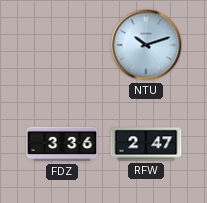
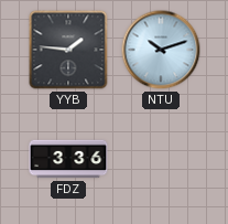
YYB: none -> 1:46
RFW: 2:47 -> none
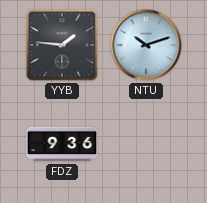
FDZ: 3:36 -> 9:36
